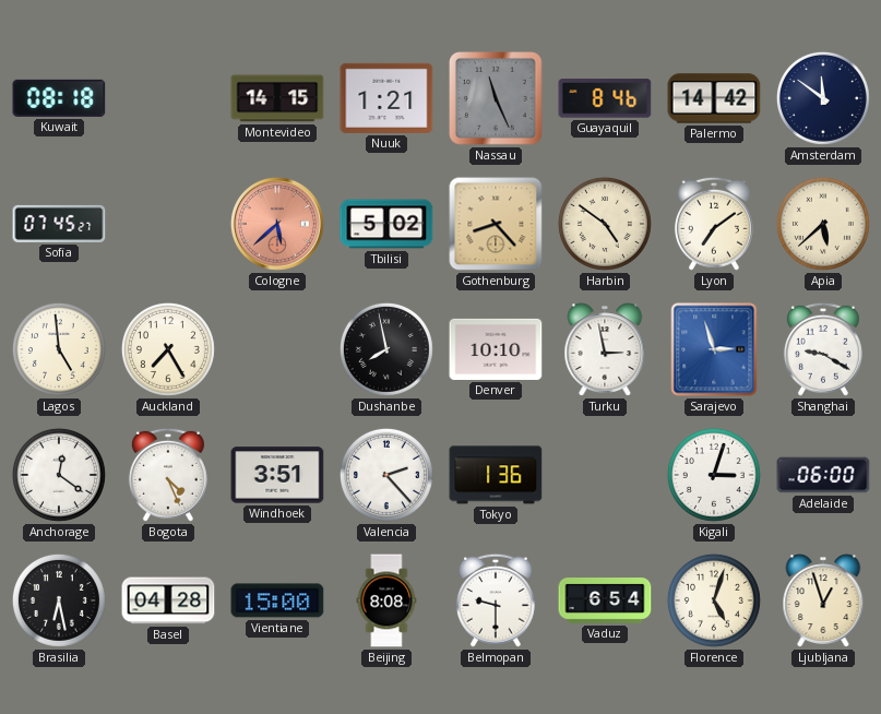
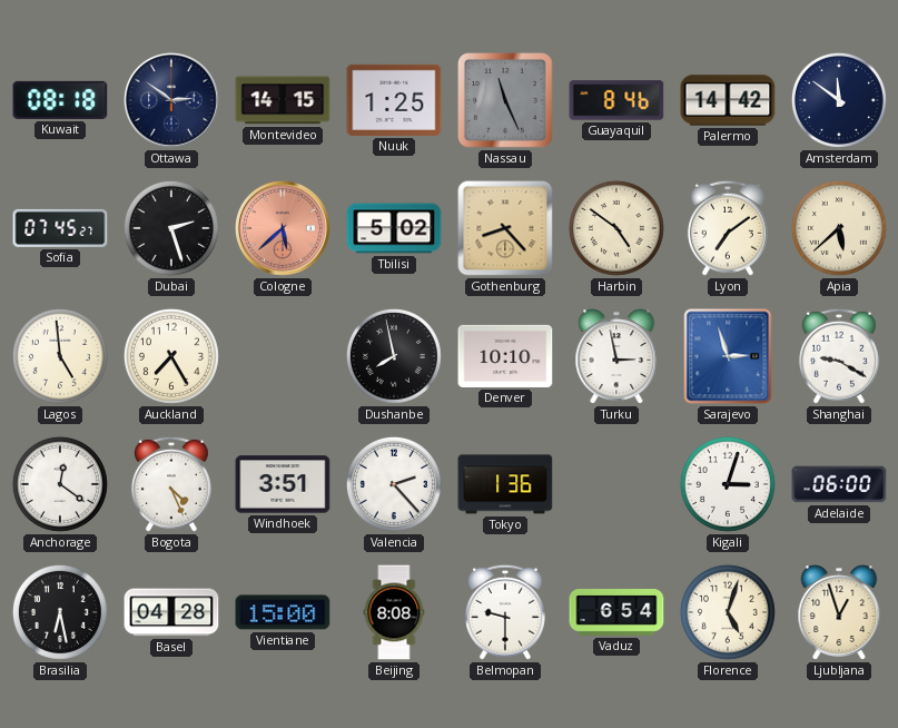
Ottawa: none -> 2:51
Nuuk: 1:21 -> 1:25
Dubai: none -> 2:27
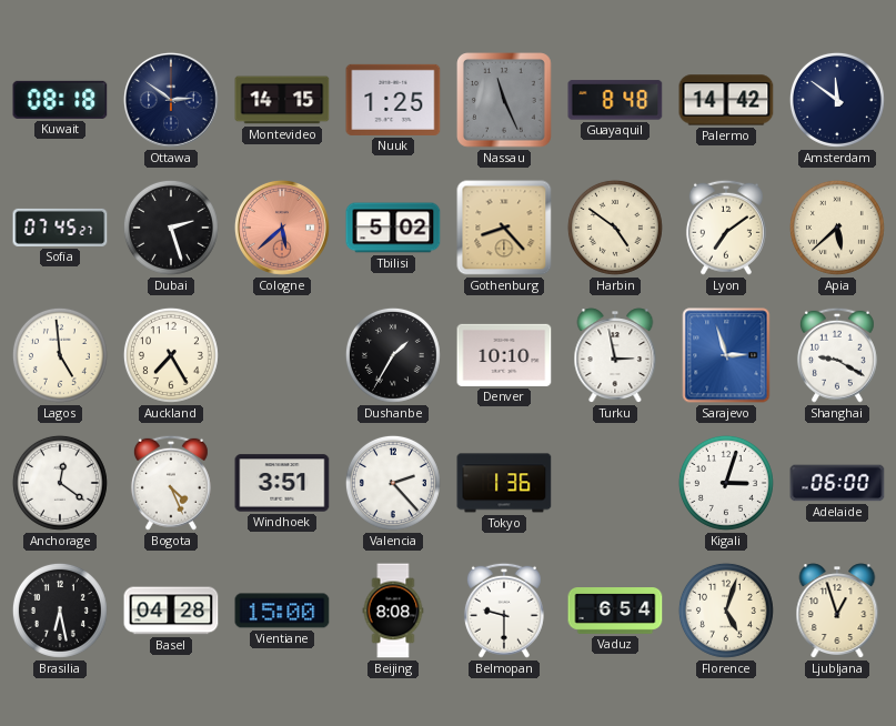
Guayaquil: 8:46 -> 8:48
Dushanbe: 7:58 -> 1:35
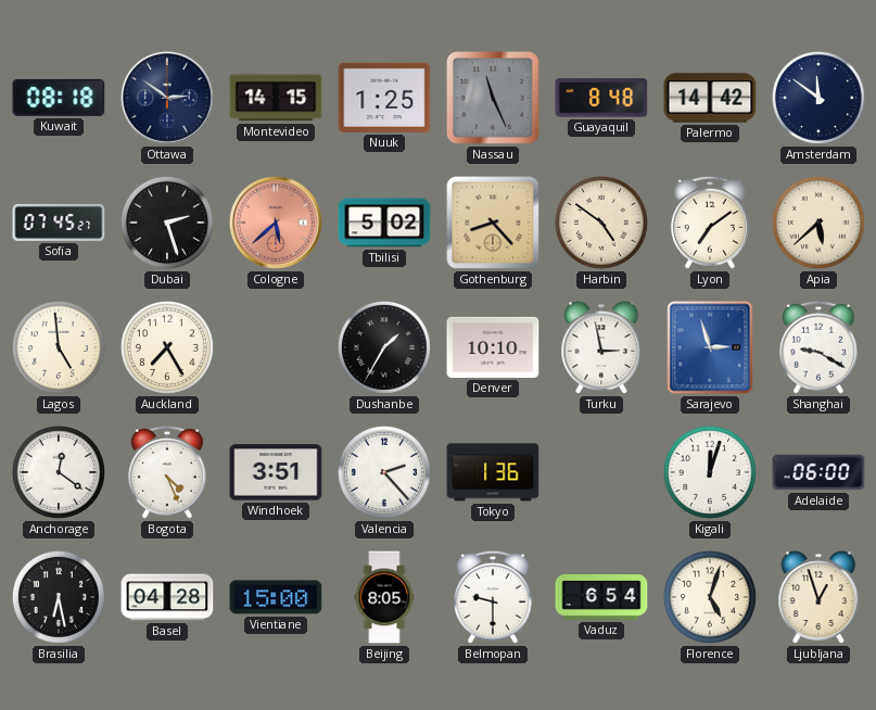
Kigali: 3:03 -> 12:03
Beijing: 8:08 -> 8:05
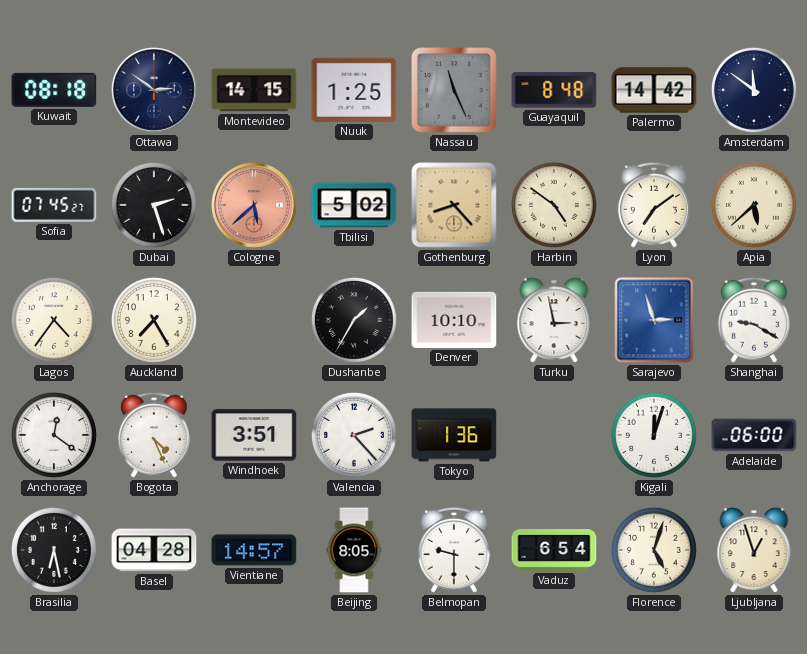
Lagos: 4:59 -> 4:36
Vientiane: 15:00 -> 14:57
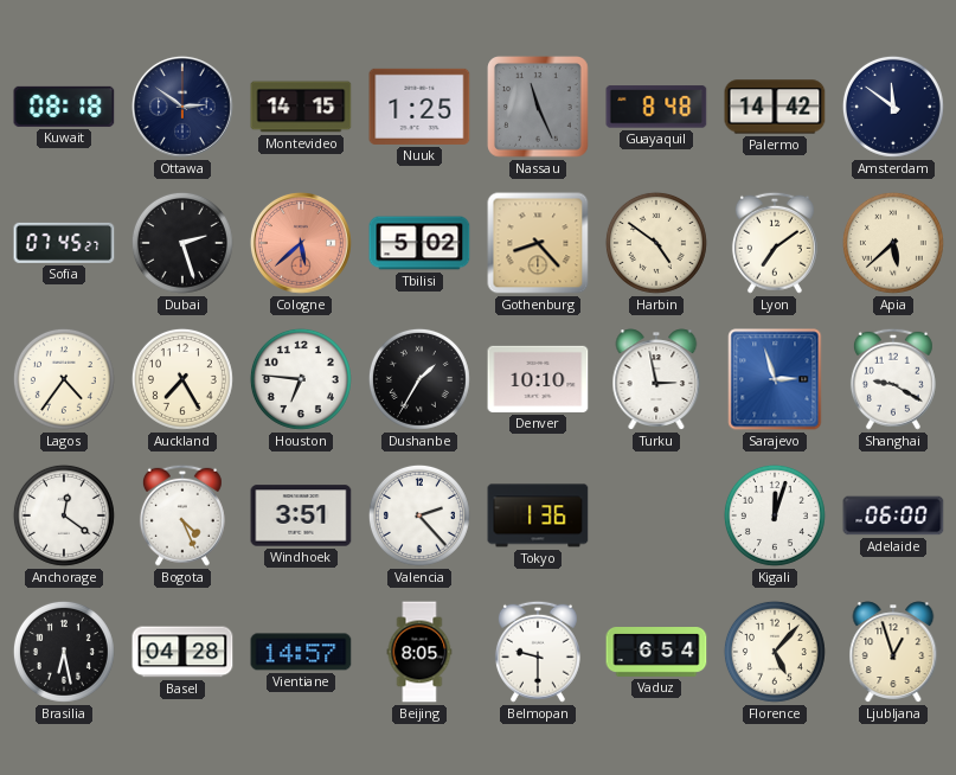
Houston: none -> 6:46
Florence: 5:03 -> 5:07
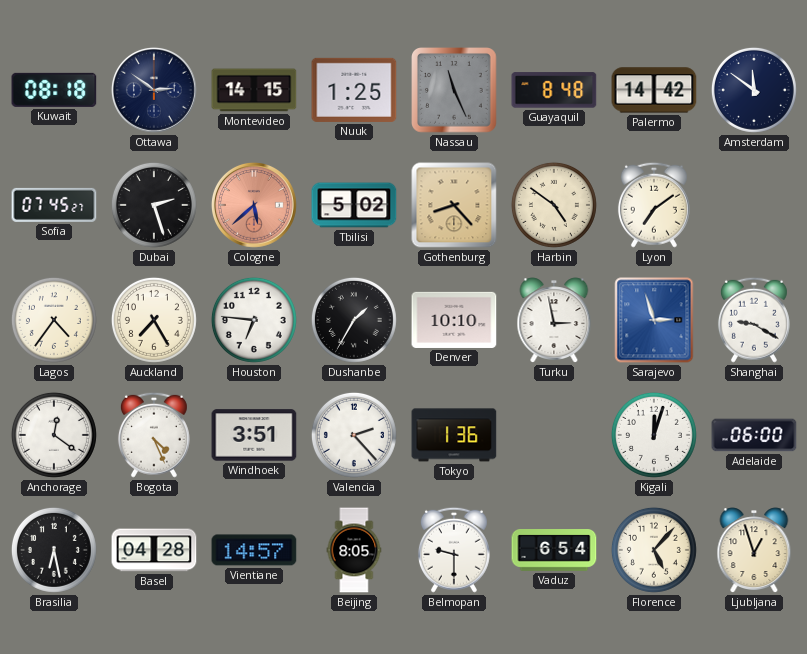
Apia: 5:38 -> none
